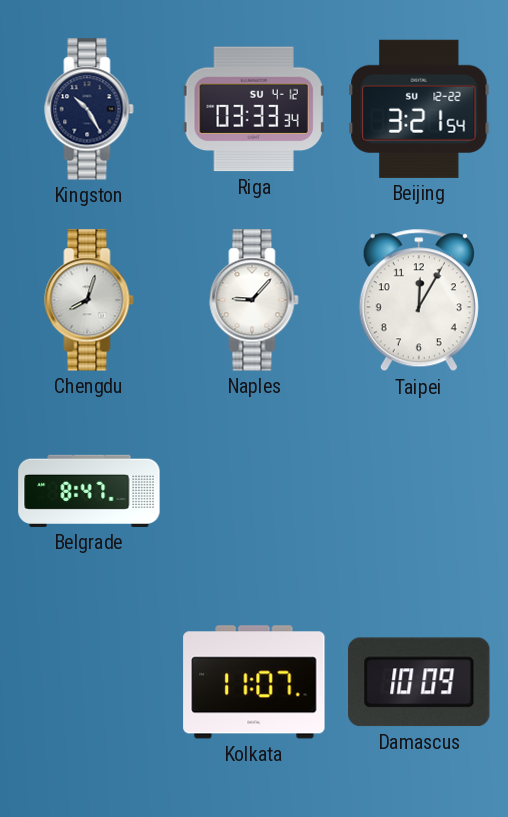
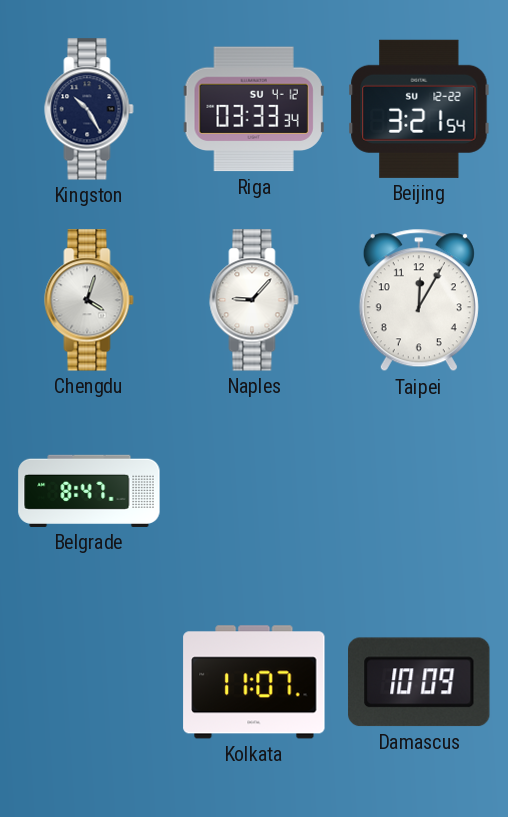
Chengdu: 8:03 -> 4:03
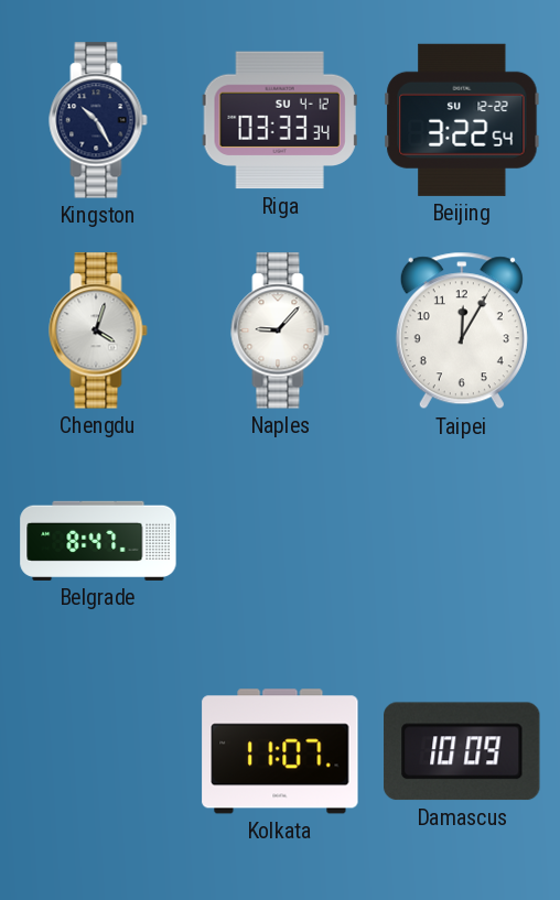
Beijing: 3:21 -> 3:22
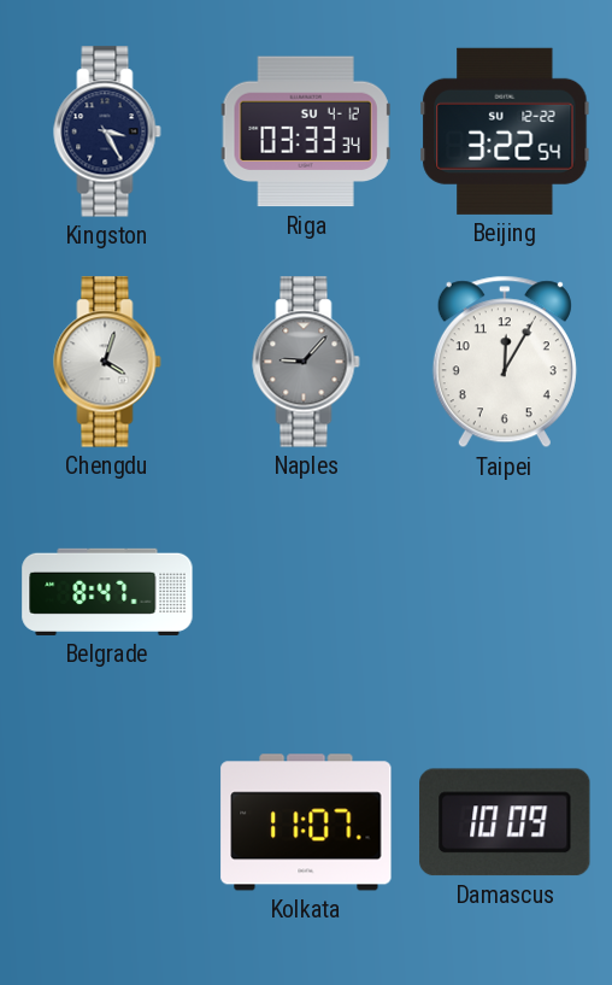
Kingston: 10:25 -> 3:25
Naples dial: white -> grey
